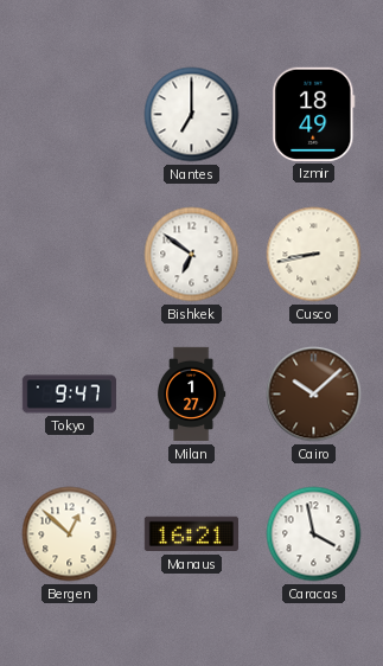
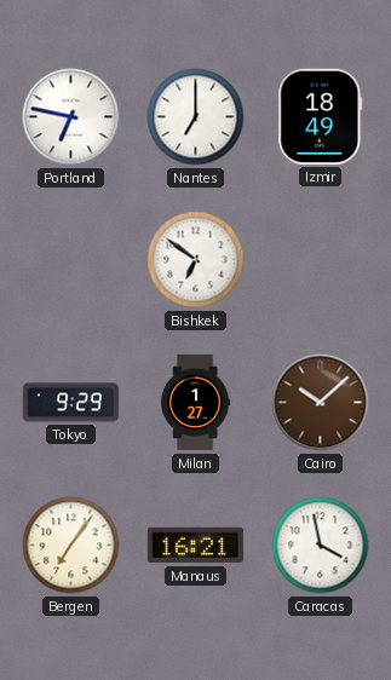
Portland: none -> 6:47
Cusco: 8:43 -> none
Tokyo: 9:47 -> 9:29
Bergen: 12:52 -> 7:06
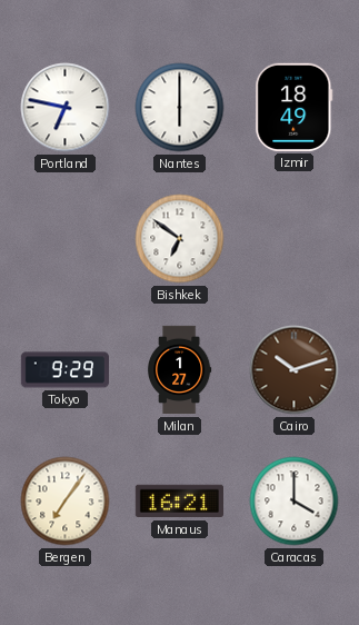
Nantes: 7:00 -> 6:00
Cairo: 10:08 -> 10:12
Caracas: 3:58 -> 4:00
